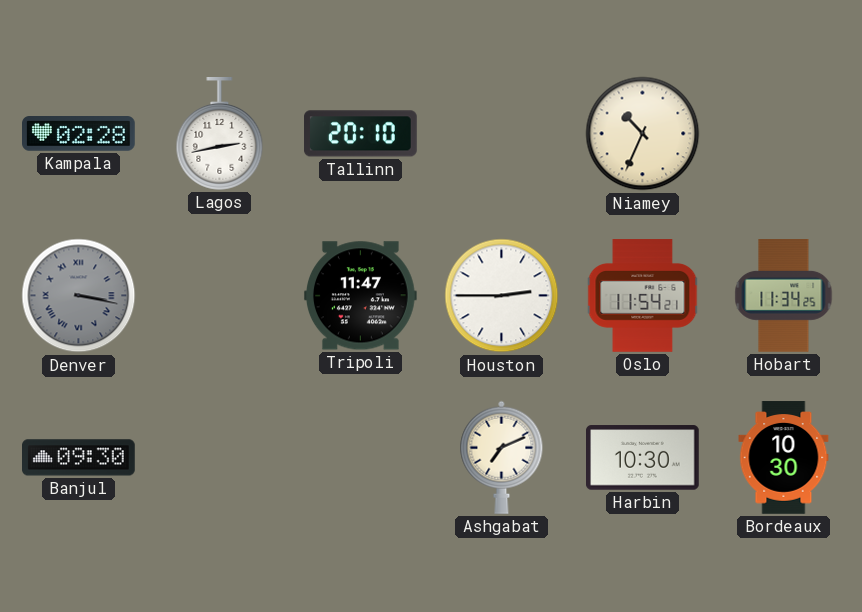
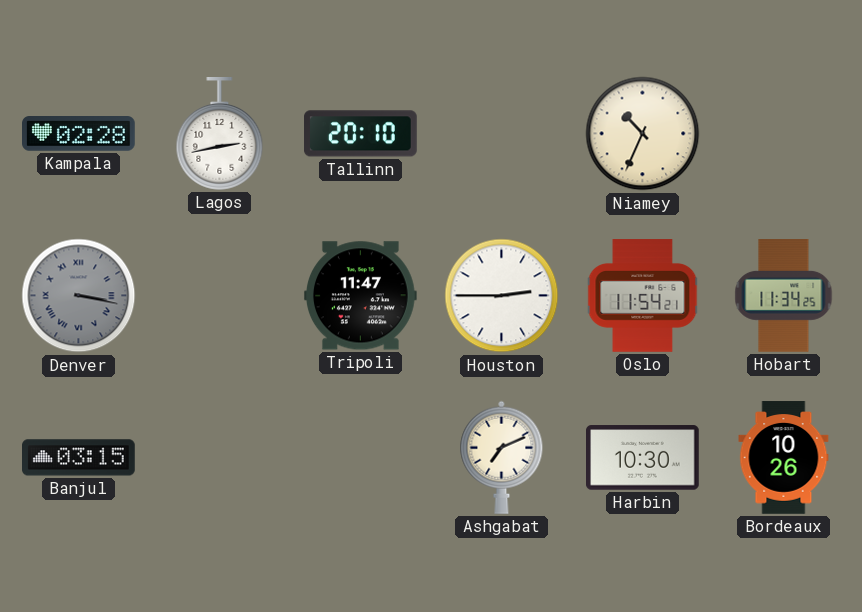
Banjul: 09:30 -> 03:15
Bordeaux: 10:30 -> 10:26
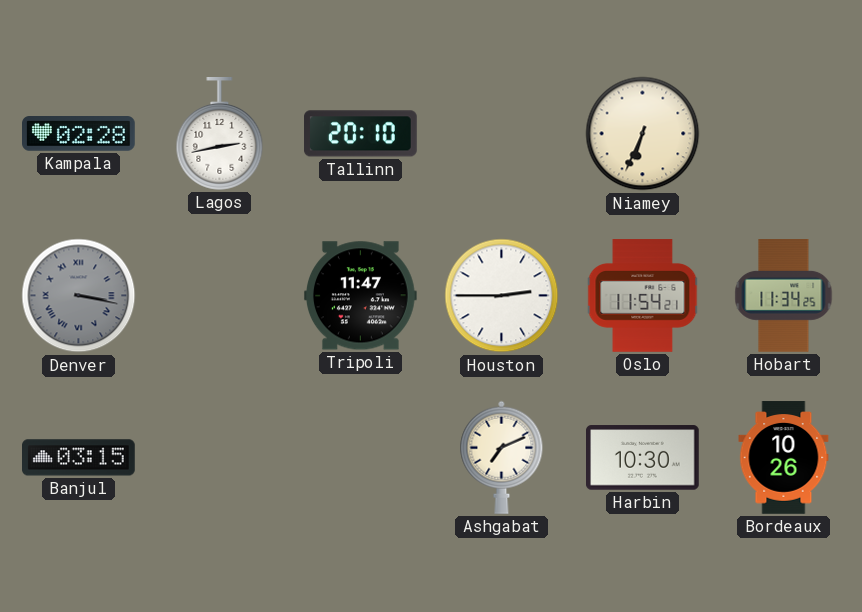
Niamey: 10:34 -> 6:34
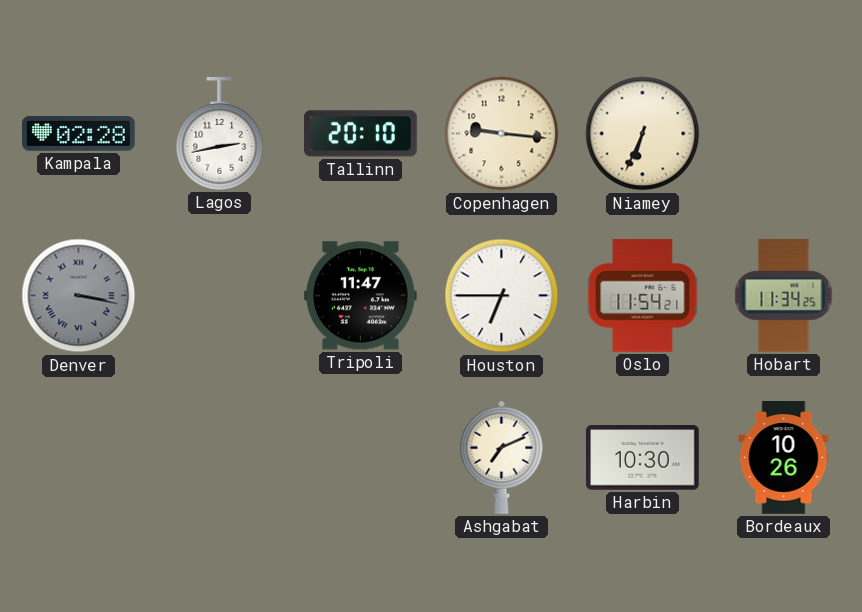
Copenhagen: none -> 9:16
Houston: 2:45 -> 6:45
Banjul: 03:15 -> none
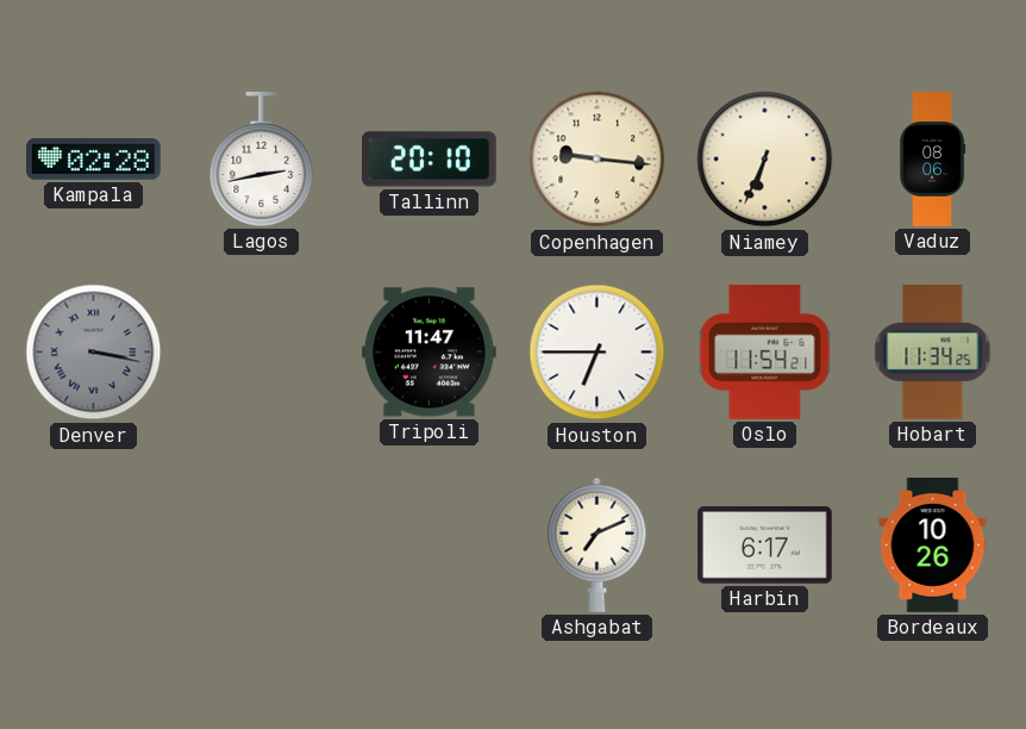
Vaduz: none -> 08:06
Harbin: 10:30 -> 6:17
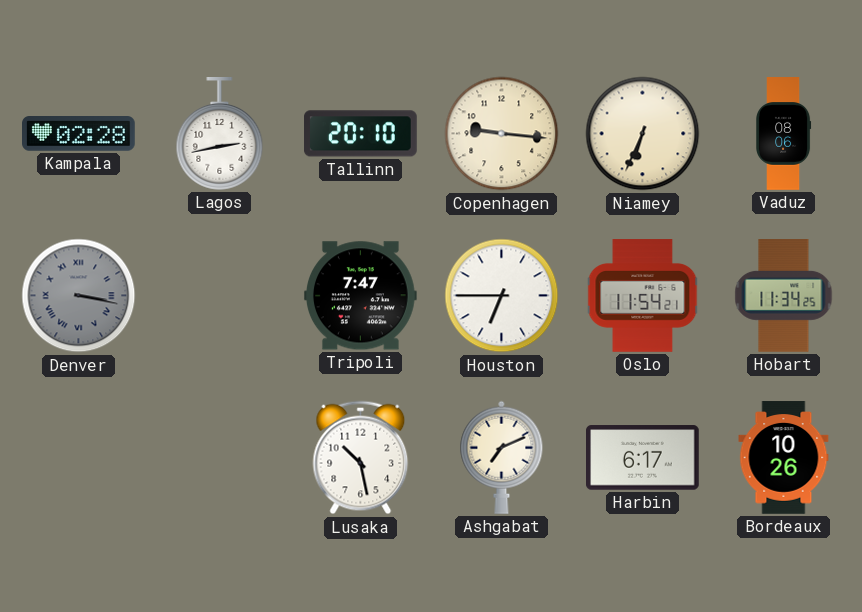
Tripoli: 11:47 -> 7:47
Lusaka: none -> 10:28
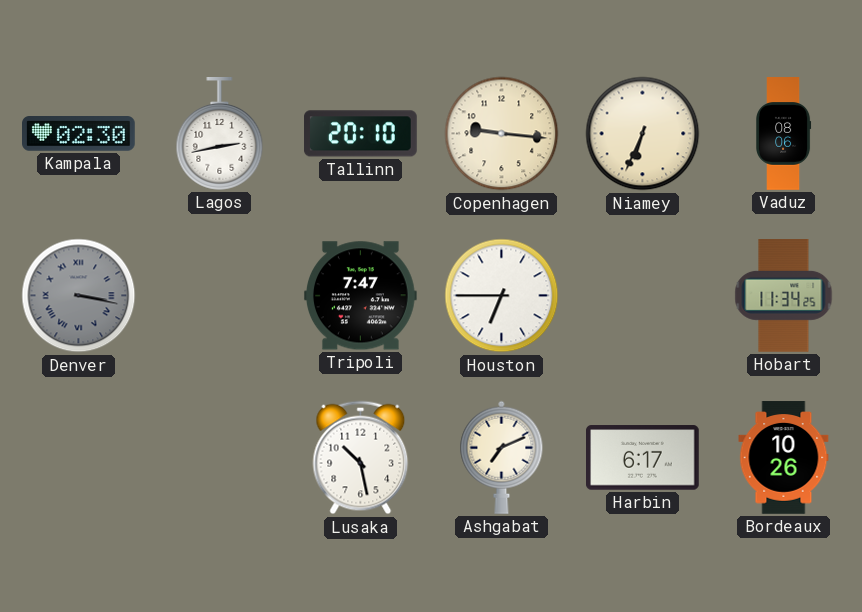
Kampala: 02:28 -> 02:30
Oslo: 11:54 -> none
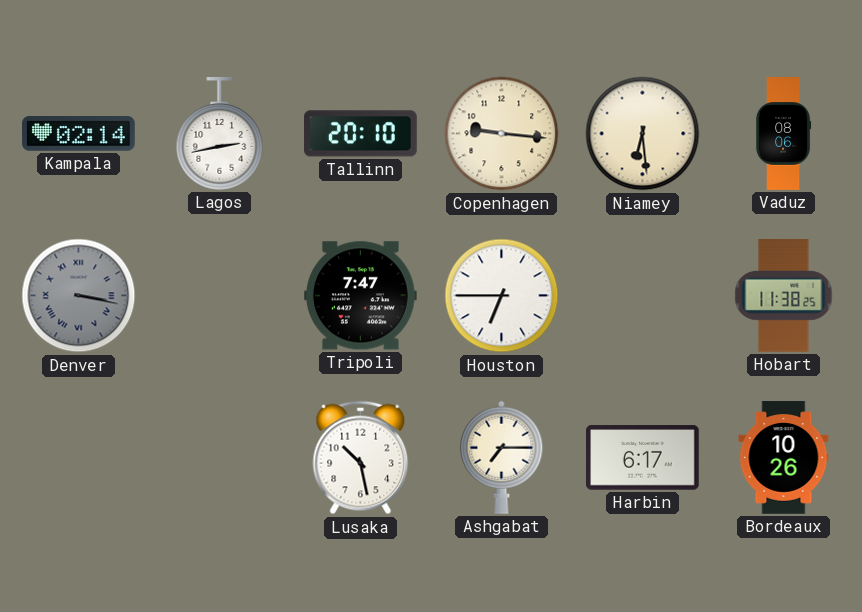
Kampala: 02:30 -> 02:14
Niamey: 6:34 -> 6:29
Hobart: 11:34 -> 11:38
Ashgabat: 7:11 -> 7:15
